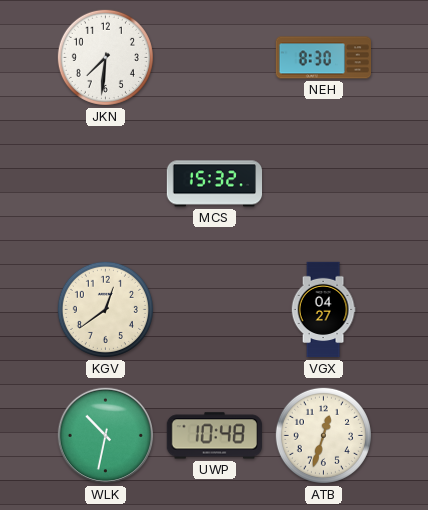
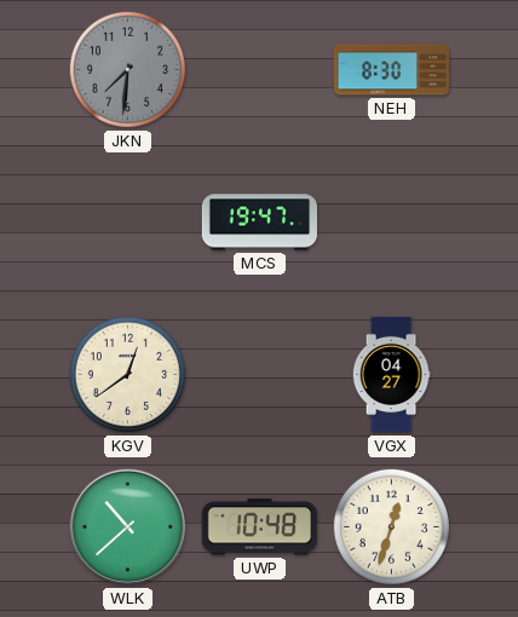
JKN dial: white -> grey
MCS: 15:32 -> 19:47
WLK: 10:32 -> 10:38
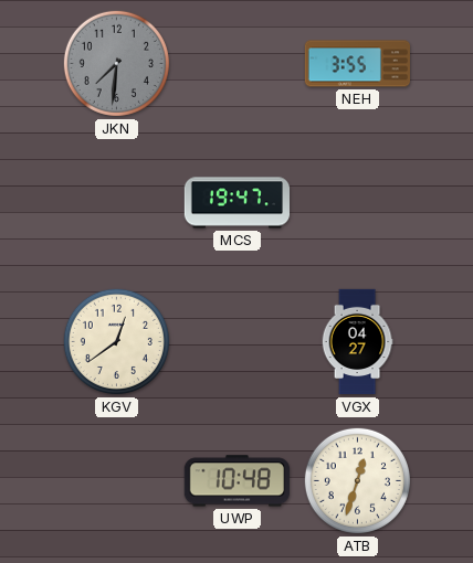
NEH: 8:30 -> 3:55
WLK: 10:38 -> none
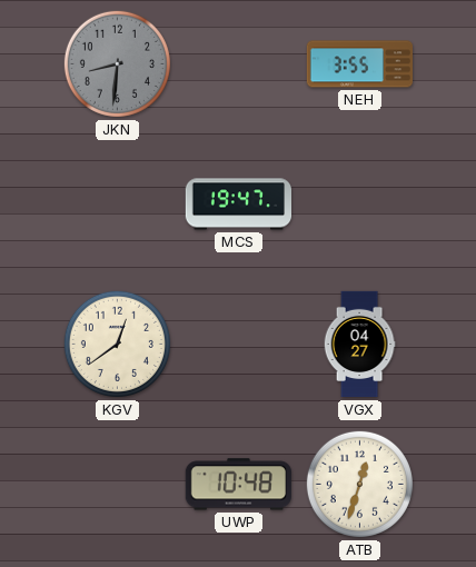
JKN: 7:31 -> 8:31
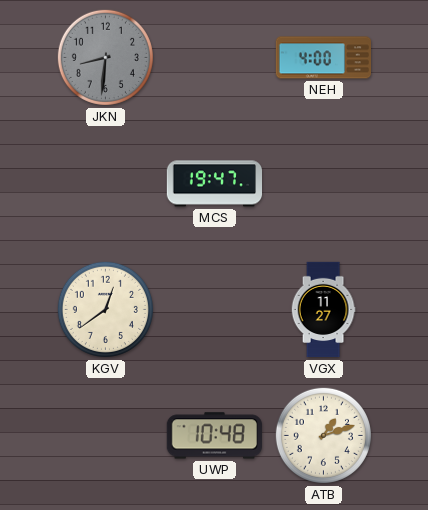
NEH: 3:55 -> 4:00
VGX: 04:27 -> 11:27
ATB: 12:33 -> 1:12
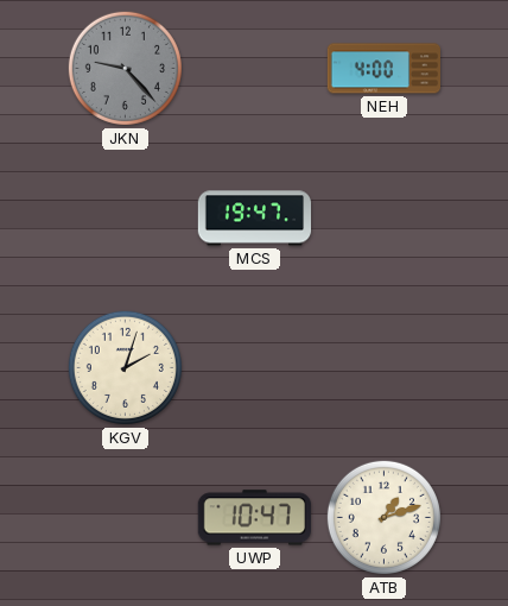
JKN: 8:31 -> 9:23
KGV: 12:39 -> 2:03
VGX: 11:27 -> none
UWP: 10:48 -> 10:47
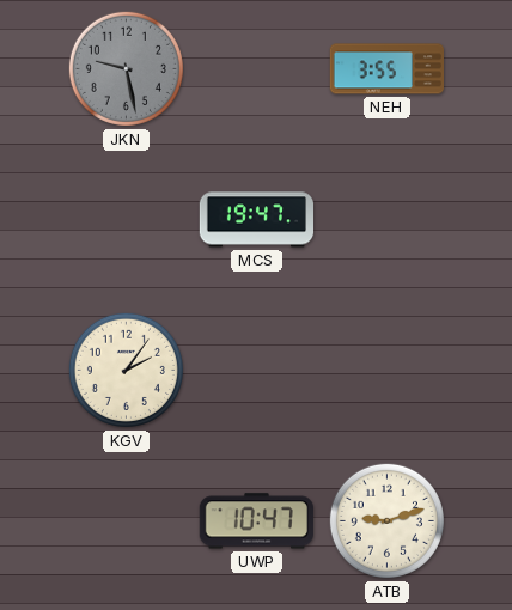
JKN: 9:23 -> 9:28
NEH: 4:00 -> 3:55
KGV: 2:03 -> 2:06
ATB: 1:12 -> 9:12
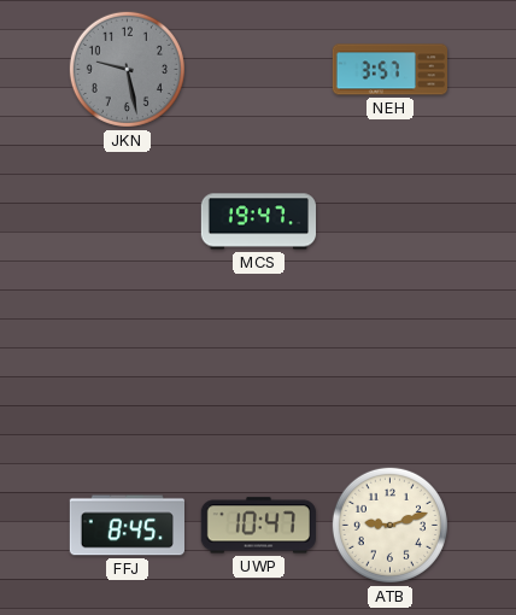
NEH: 3:55 -> 3:57
KGV: 2:06 -> none
FFJ: none -> 8:45
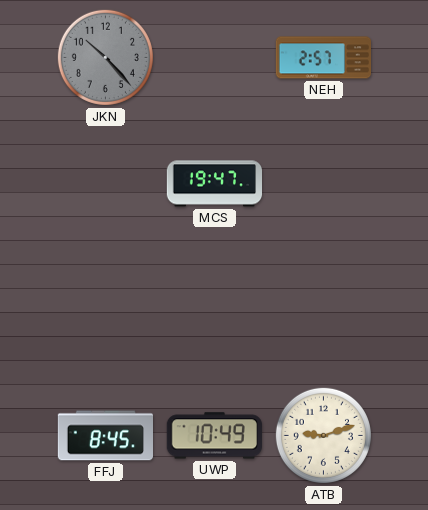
JKN: 9:28 -> 10:23
NEH: 3:57 -> 2:57
UWP: 10:47 -> 10:49
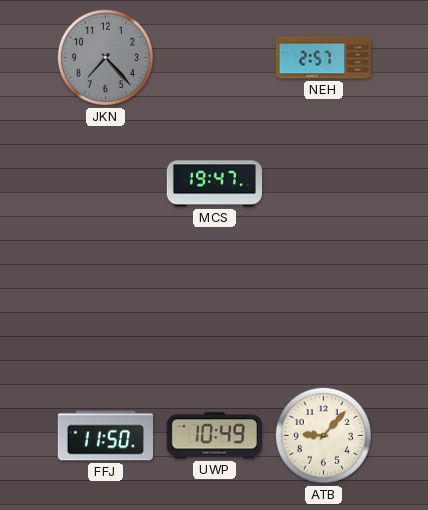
JKN: 10:23 -> 7:23
FFJ: 8:45 -> 11:50
ATB: 9:12 -> 9:07
